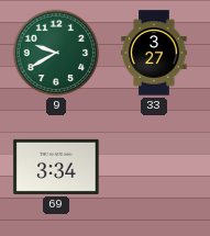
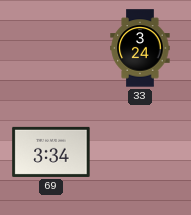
9: 9:40 -> none
33: 3:27 -> 3:24
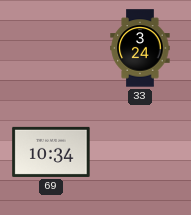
69: 3:34 -> 10:34
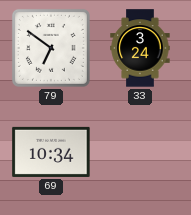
79: none -> 6:51
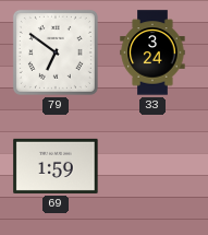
69: 10:34 -> 1:59
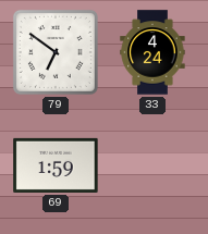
33: 3:24 -> 4:24
